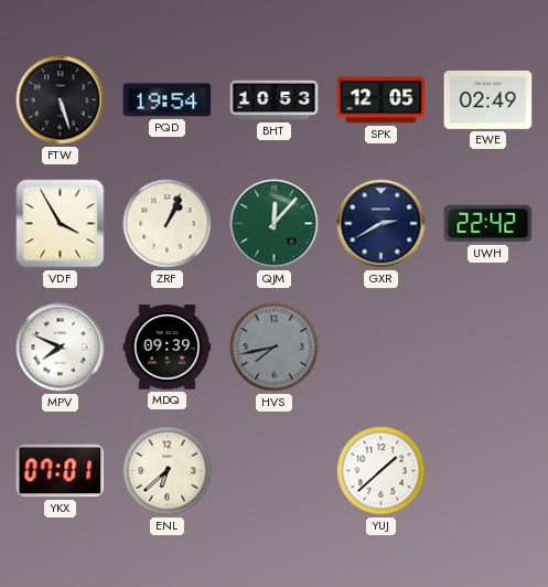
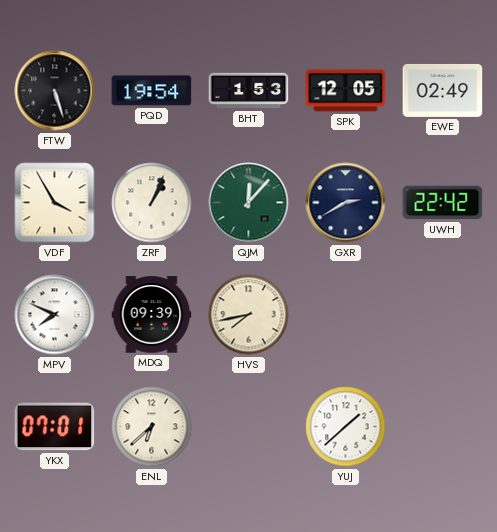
BHT: 10:53 -> 1:53
HVS dial: grey -> cream
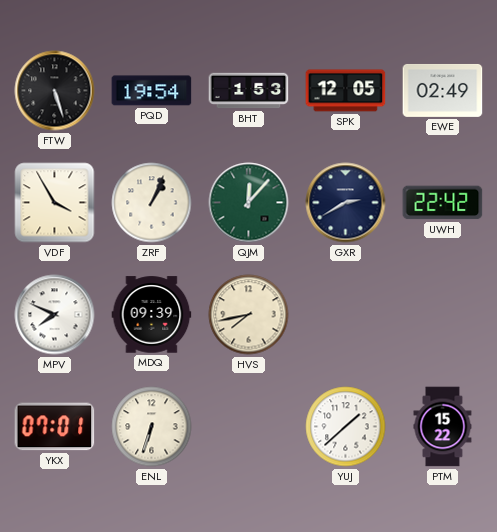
ENL: 6:38 -> 6:33
PTM: none -> 15:22
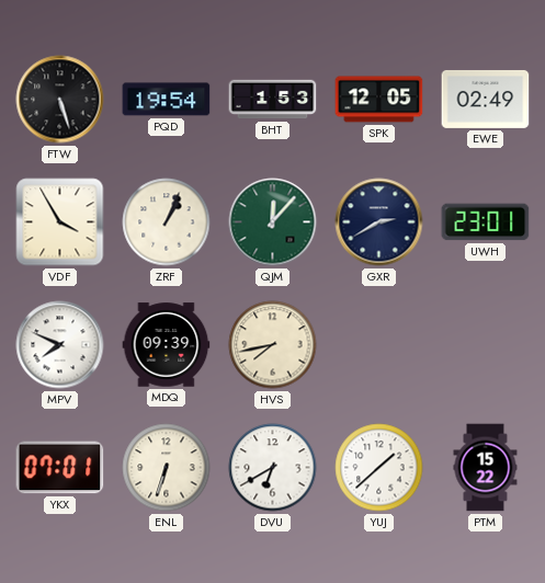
UWH: 22:42 -> 23:01
DVU: none -> 6:40
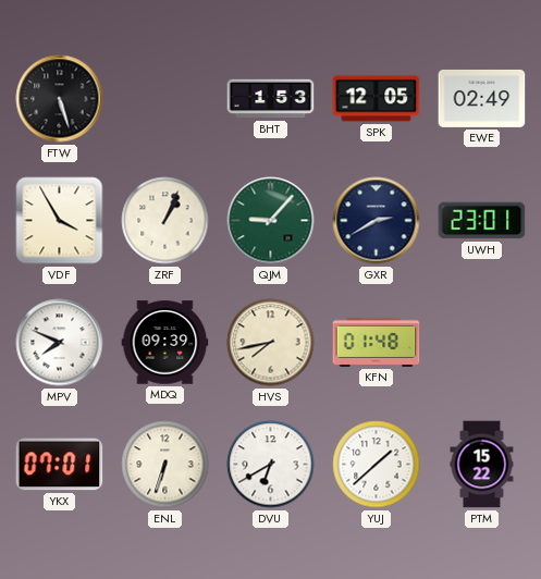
PQD: 19:54 -> none
QJM: 12:07 -> 9:07
KFN: none -> 01:48
